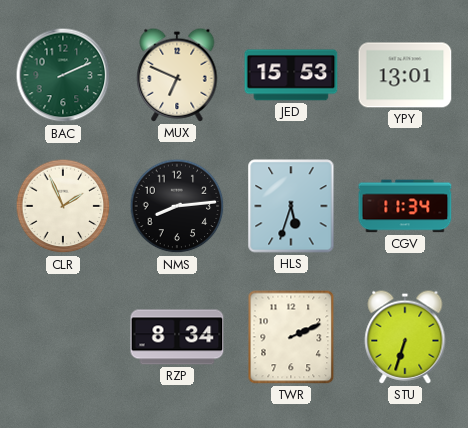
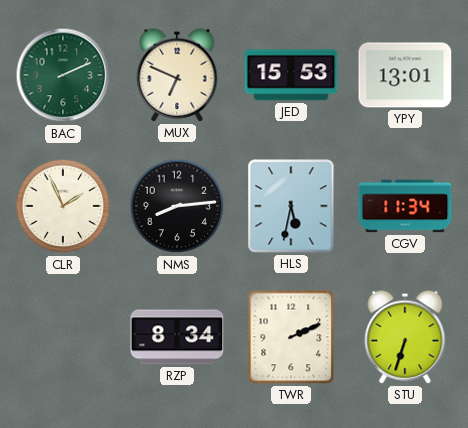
HLS: 5:33 -> 5:32
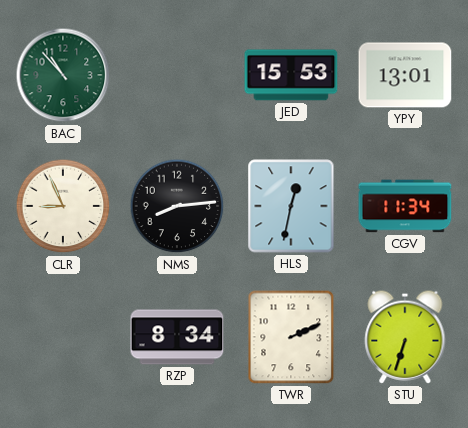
BAC: 2:11 -> 10:53
MUX: 6:49 -> none
CLR: 1:56 -> 8:56
HLS: 5:32 -> 12:32
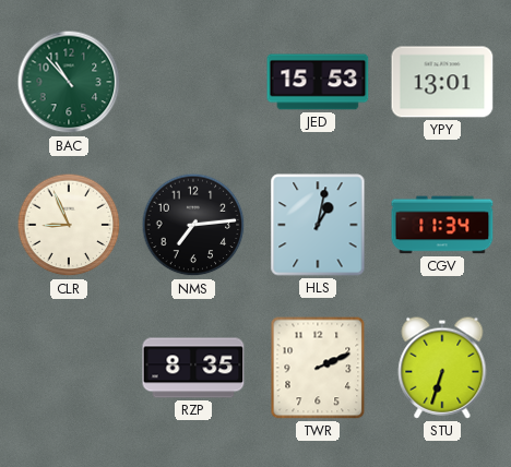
NMS: 8:14 -> 7:14
HLS: 12:32 -> 1:02
RZP: 8:34 -> 8:35
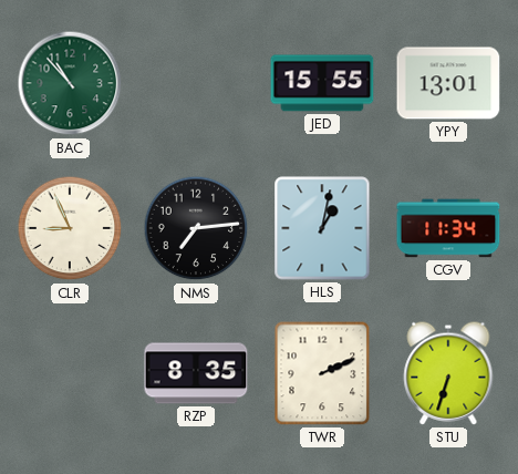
JED: 15:53 -> 15:55
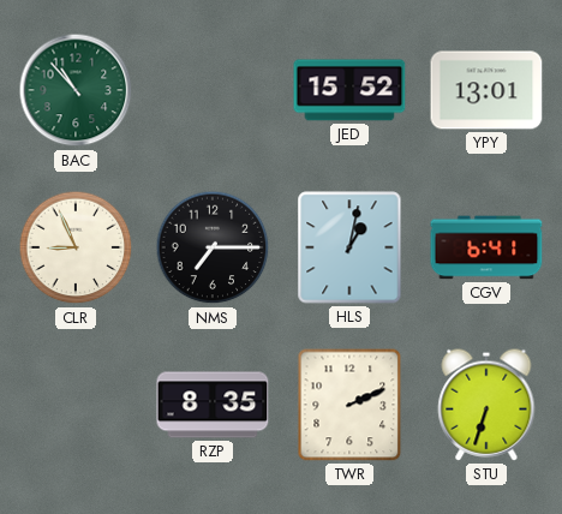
JED: 15:55 -> 15:52
NMS: 7:14 -> 7:15
CGV: 11:34 -> 6:41
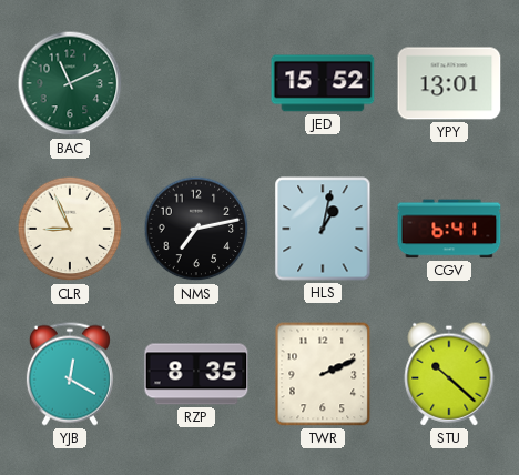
BAC: 10:53 -> 11:11
NMS: 7:15 -> 7:13
YJB: none -> 12:20
STU: 6:33 -> 10:22
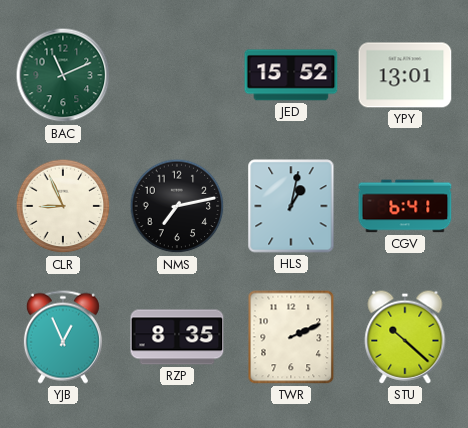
YJB: 12:20 -> 12:56
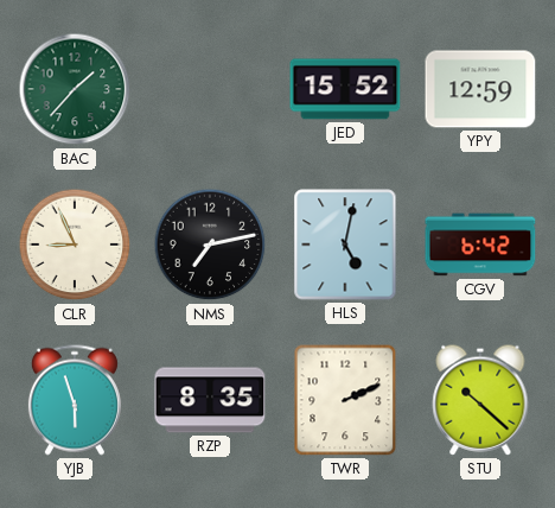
BAC: 11:11 -> 1:37
YPY: 13:01 -> 12:59
HLS: 1:02 -> 5:02
CGV: 6:41 -> 6:42
YJB: 12:56 -> 5:57
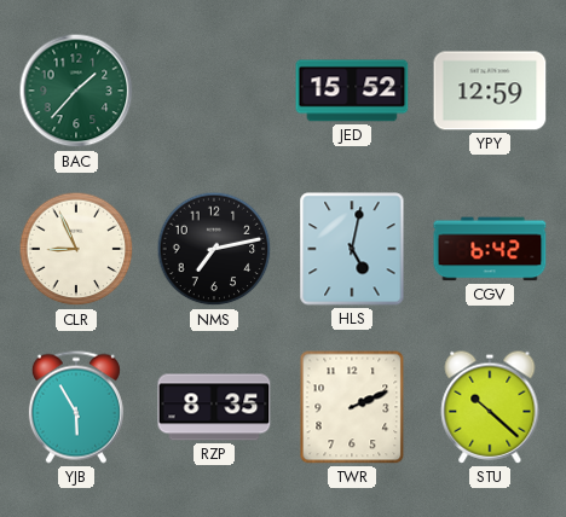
YJB: 5:57 -> 5:55
